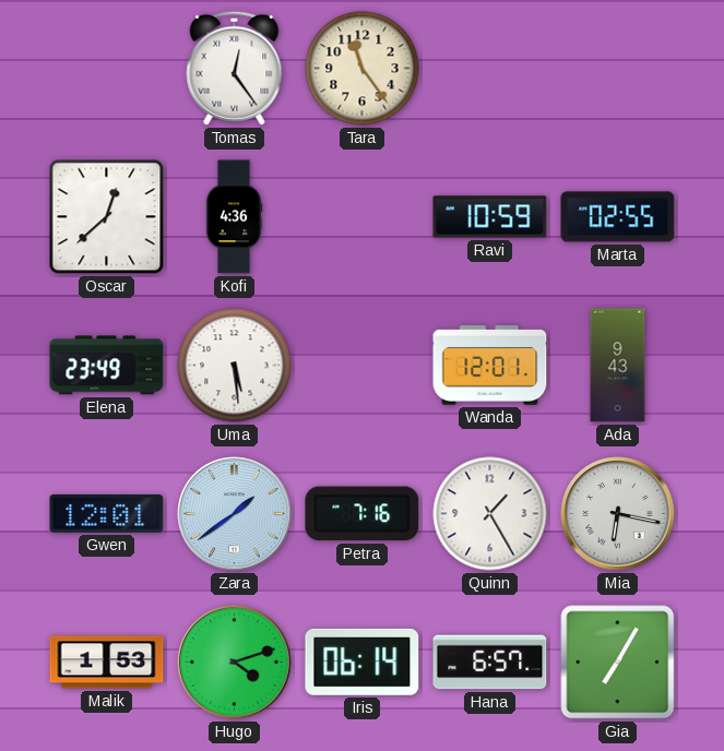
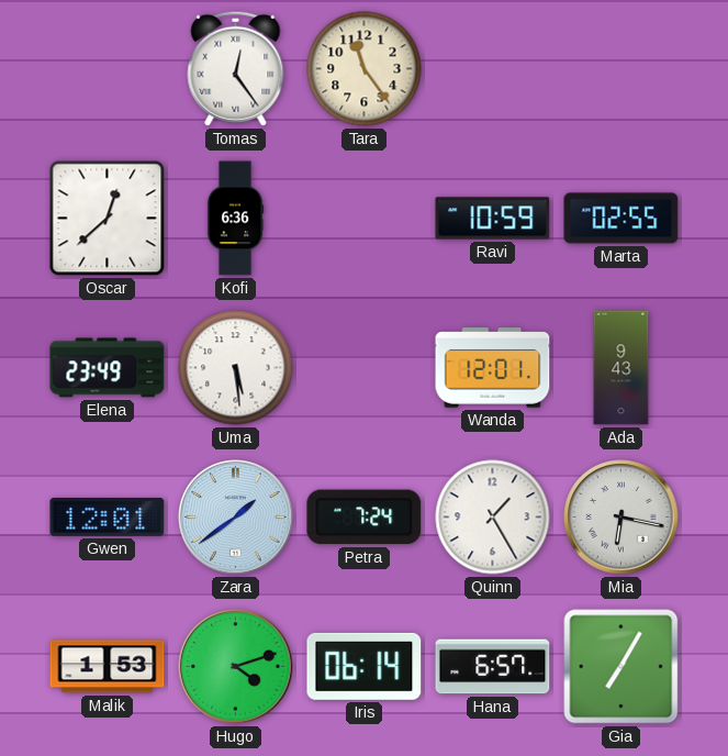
Kofi: 4:36 -> 6:36
Petra: 7:16 -> 7:24
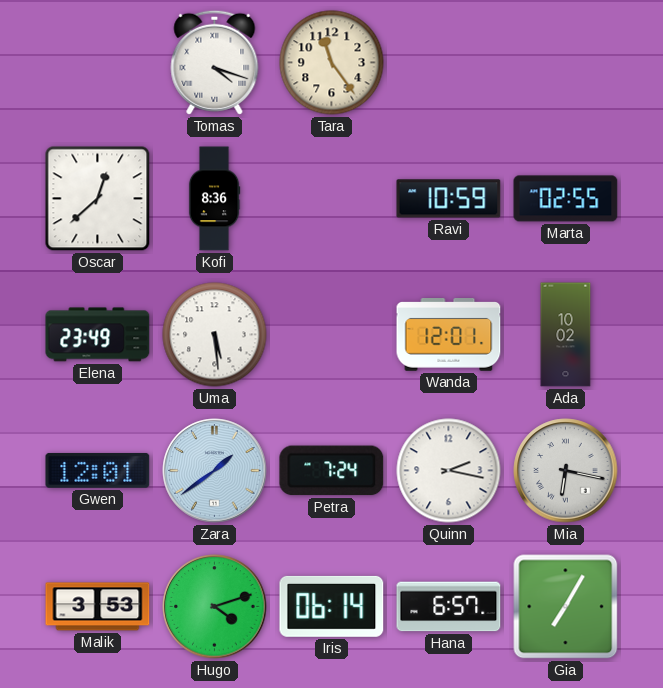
Tomas: 12:24 -> 4:18
Kofi: 6:36 -> 8:36
Ada: 9:43 -> 10:02
Quinn: 1:25 -> 2:17
Malik: 1:53 -> 3:53
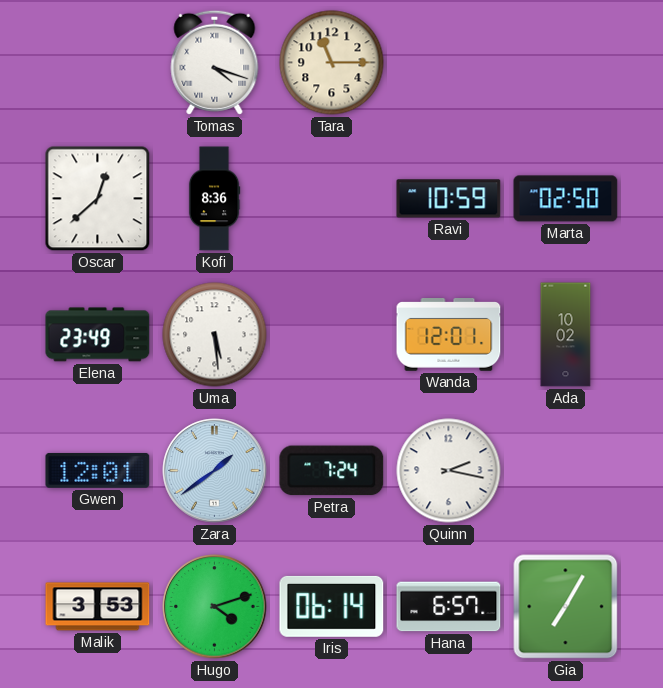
Tara: 11:24 -> 11:15
Marta: 02:55 -> 02:50
Mia: 6:17 -> none
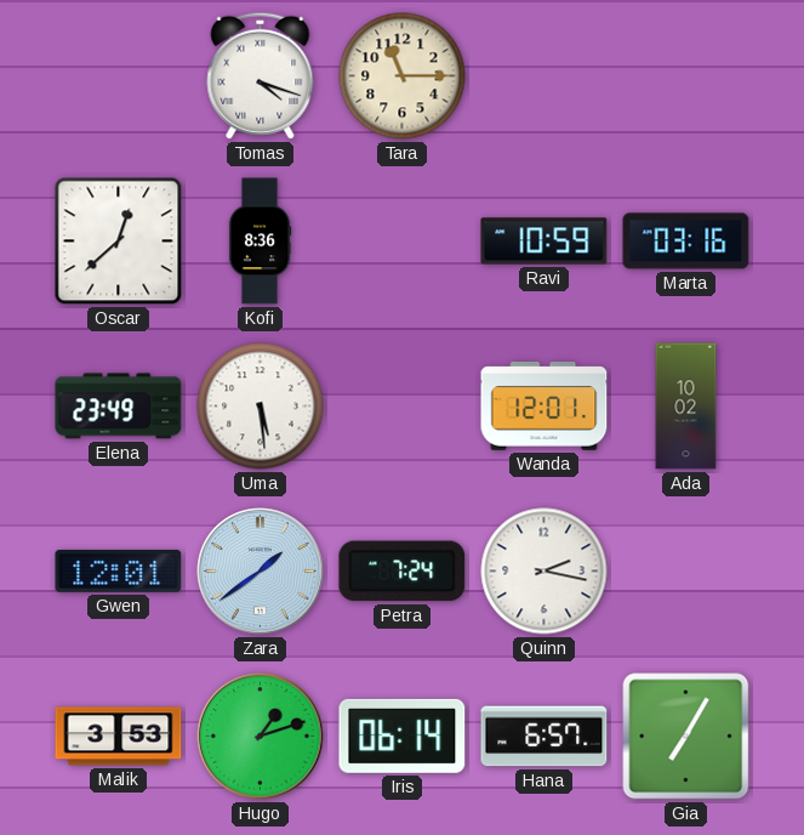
Marta: 02:50 -> 03:16
Hugo: 4:12 -> 1:12
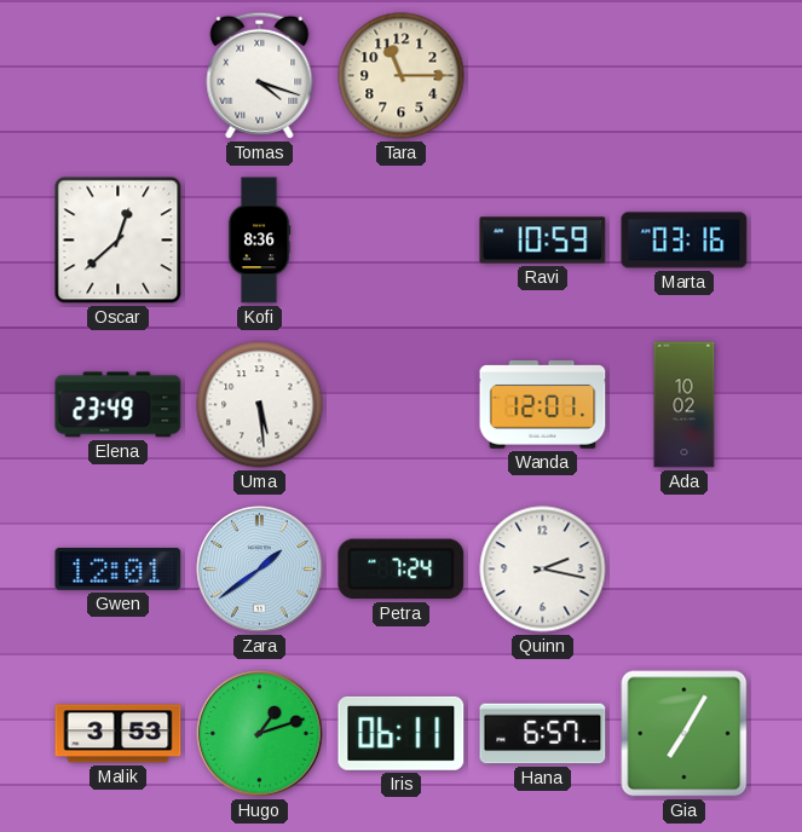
Iris: 06:14 -> 06:11
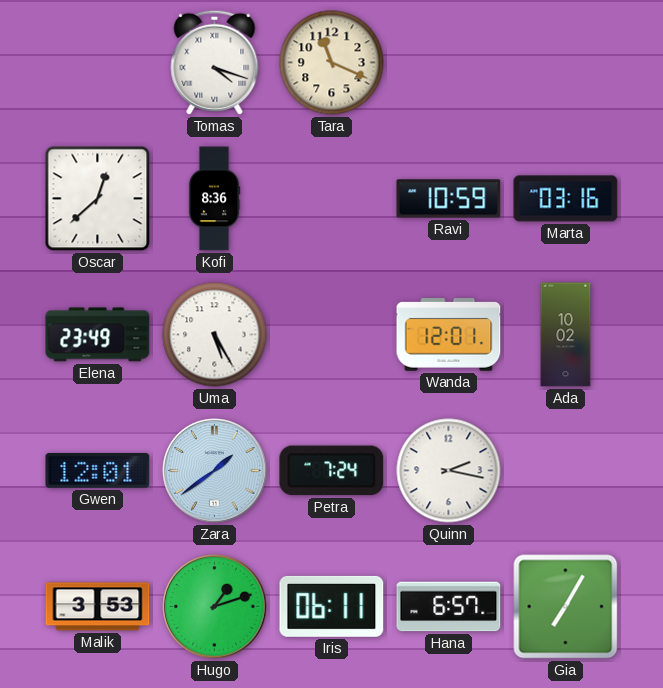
Tara: 11:15 -> 11:19
Uma: 5:29 -> 5:25
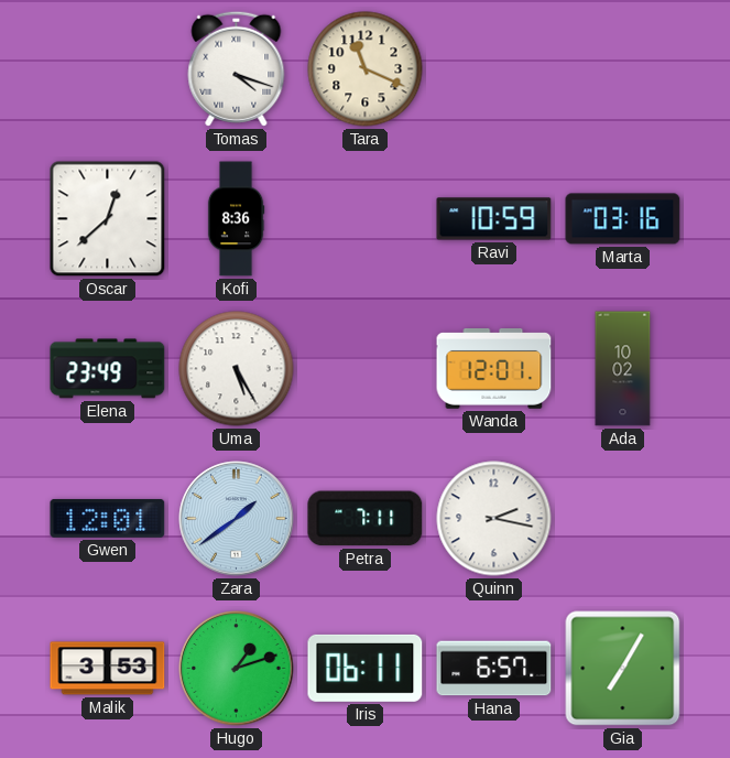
Petra: 7:24 -> 7:11
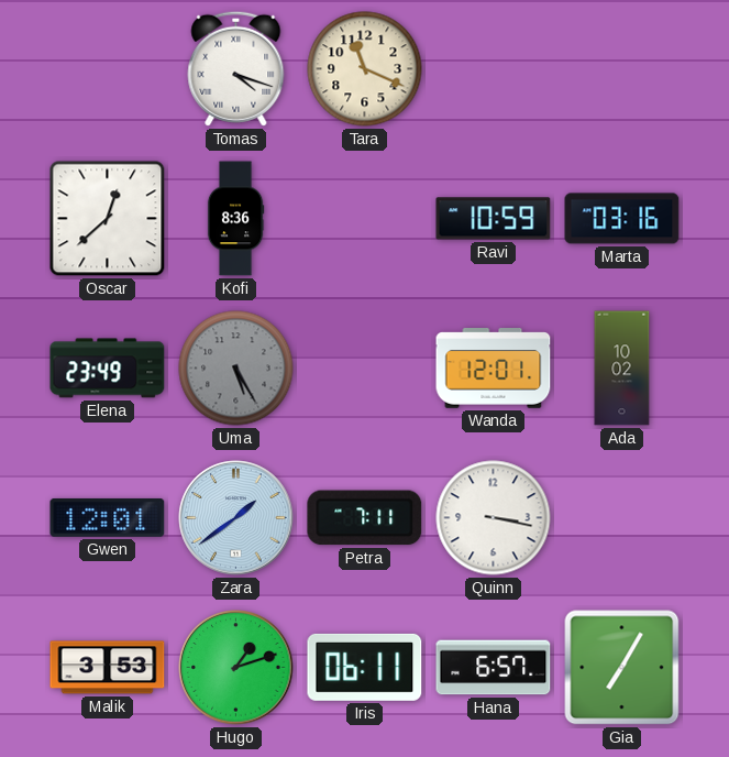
Uma dial: white -> grey
Quinn: 2:17 -> 3:17
